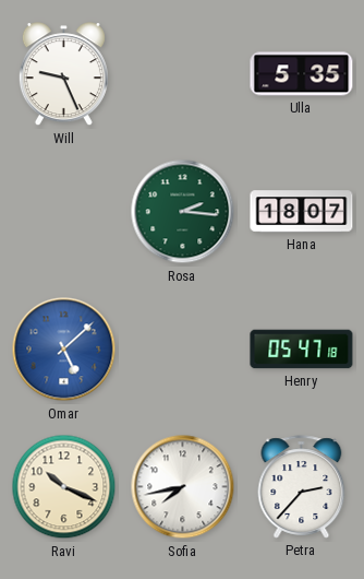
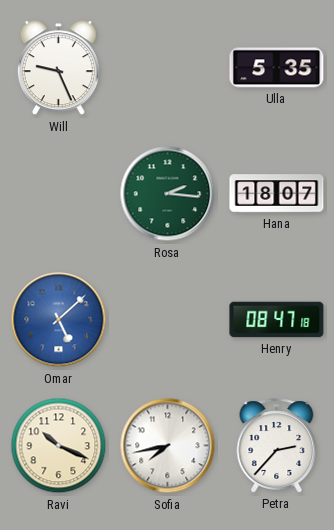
Henry: 05:47 -> 08:47
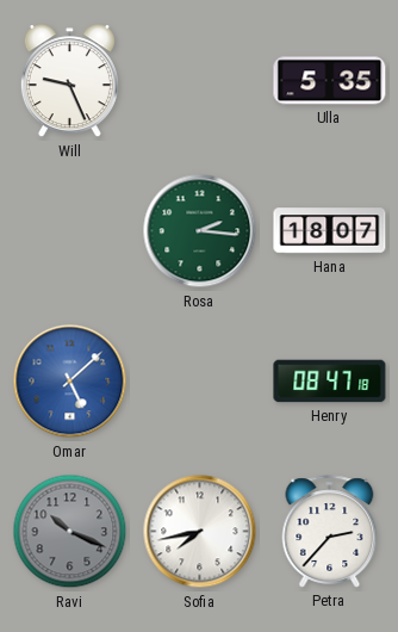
Ravi dial: cream -> grey
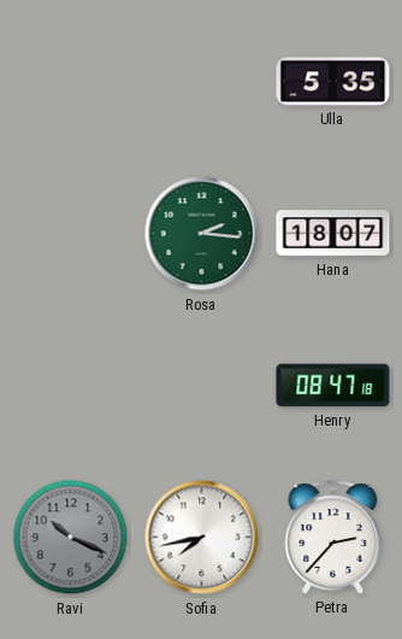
Will: 9:26 -> none
Omar: 5:08 -> none
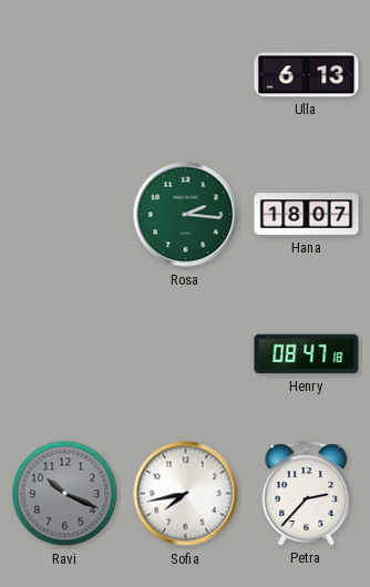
Ulla: 5:35 -> 6:13
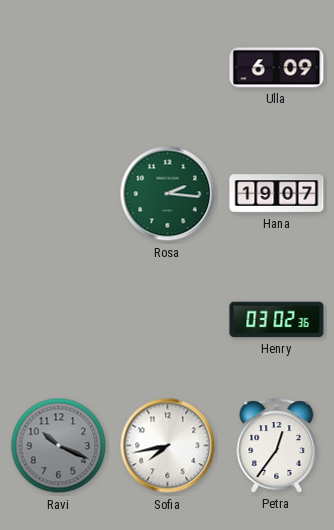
Ulla: 6:13 -> 6:09
Hana: 18:07 -> 19:07
Henry: 08:47 -> 03:02
Petra: 2:37 -> 12:36
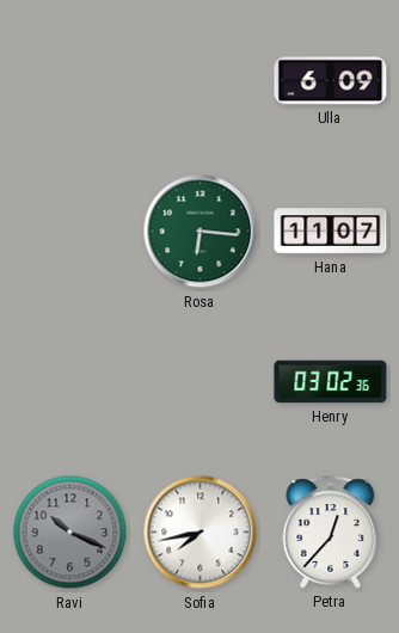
Rosa: 2:16 -> 6:16
Hana: 19:07 -> 11:07
Petra: 12:36 -> 12:37
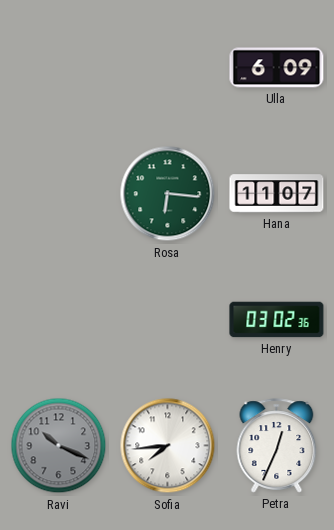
Sofia: 7:43 -> 7:44
Petra: 12:37 -> 12:34
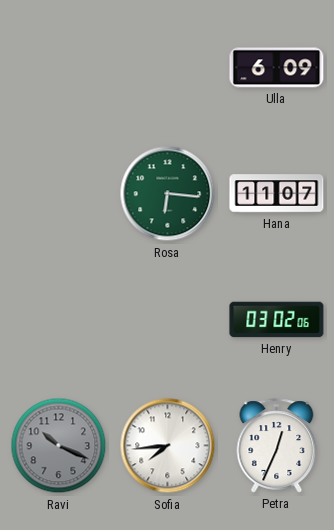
Henry: 03:02:36 -> 03:02:06
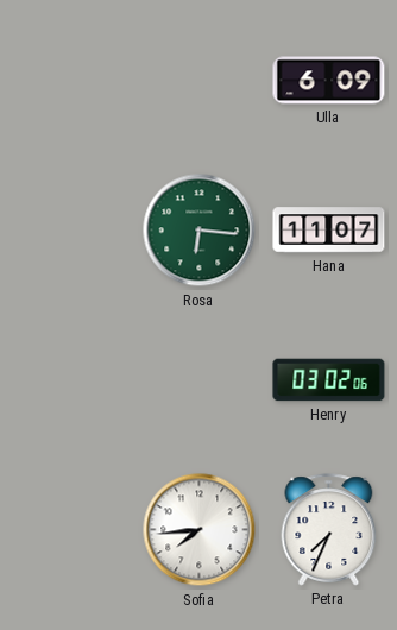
Ravi: 10:19 -> none
Petra: 12:34 -> 7:34
